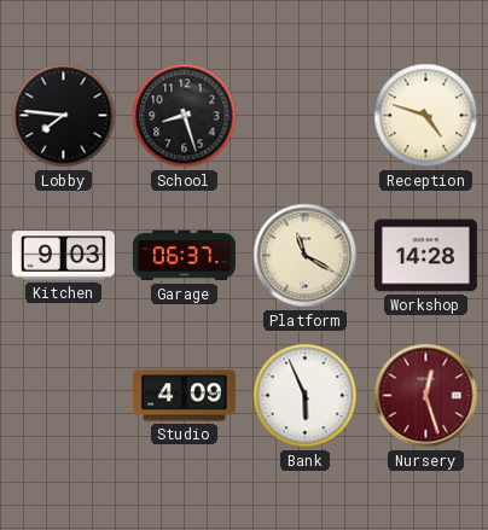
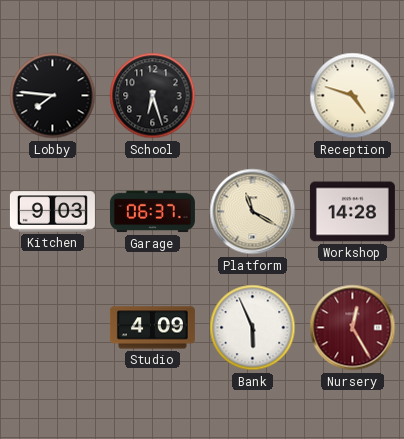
School: 8:27 -> 6:27
Nursery: 12:27 -> 12:25
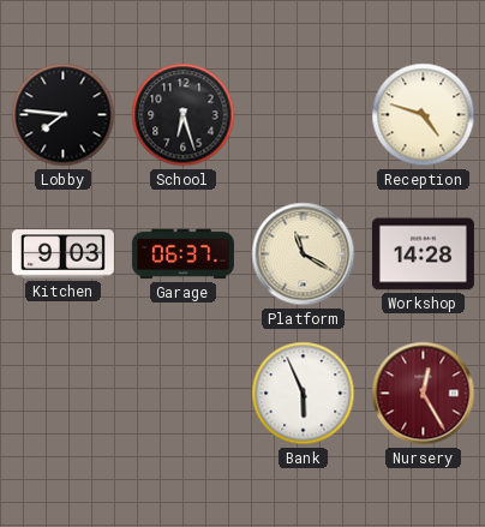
Studio: 4:09 -> none
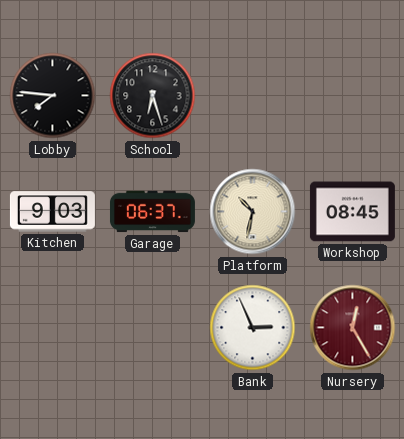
Reception: 4:48 -> none
Platform: 11:20 -> 10:32
Workshop: 14:28 -> 08:45
Bank: 5:56 -> 2:56
